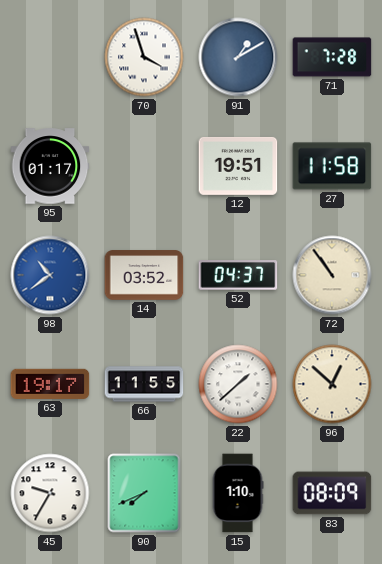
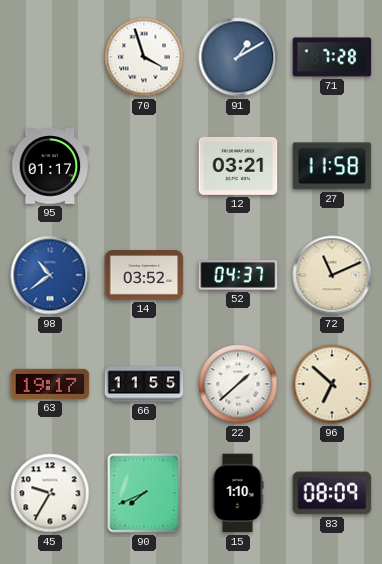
12: 19:51 -> 03:21
72: 10:54 -> 11:11
96: 12:52 -> 6:52
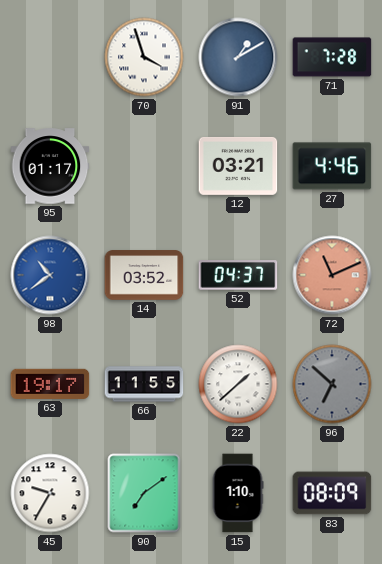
27: 11:58 -> 4:46
72 dial: cream -> salmon
96 dial: cream -> grey
90: 7:41 -> 7:09
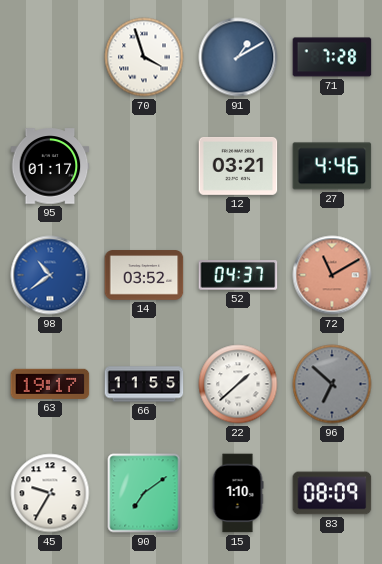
72: 11:11 -> 11:10
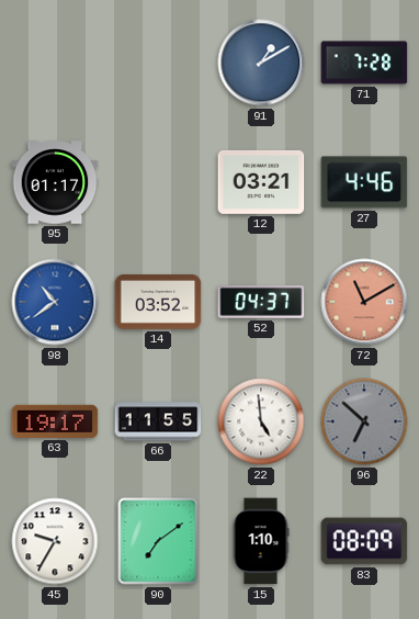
70: 3:57 -> none
22: 1:38 -> 4:59
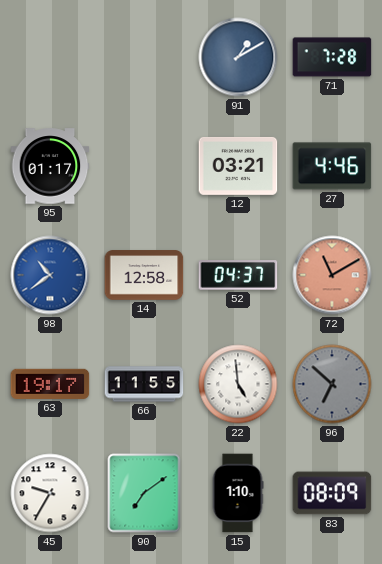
14: 03:52 -> 12:58
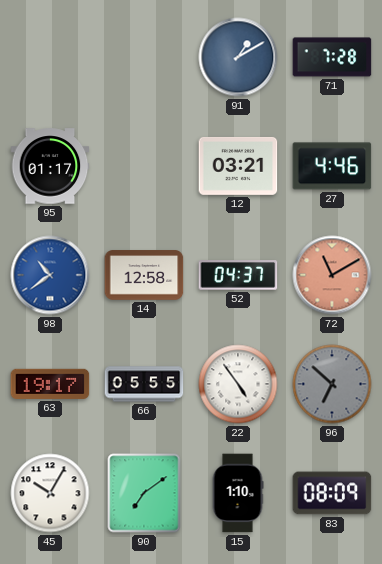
66: 11:55 -> 05:55
22: 4:59 -> 4:54
45: 9:35 -> 10:05
